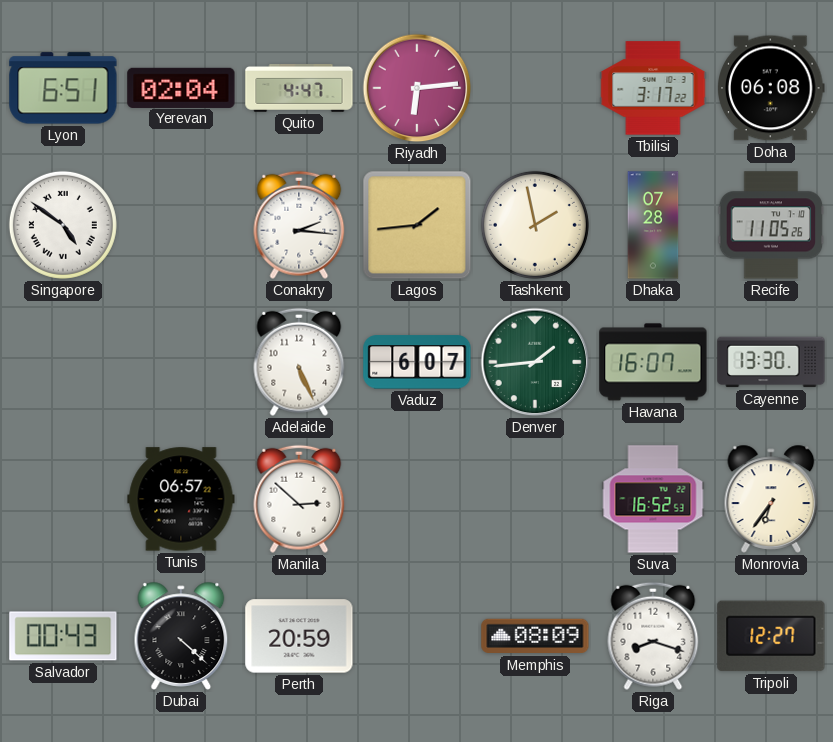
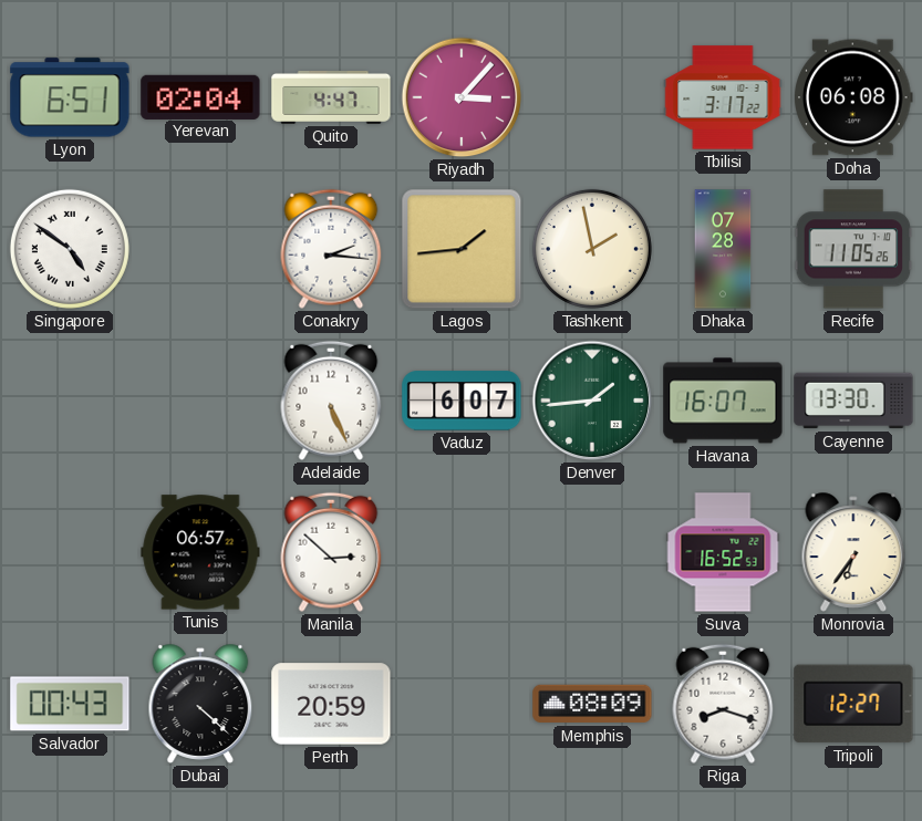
Riyadh: 6:14 -> 3:07
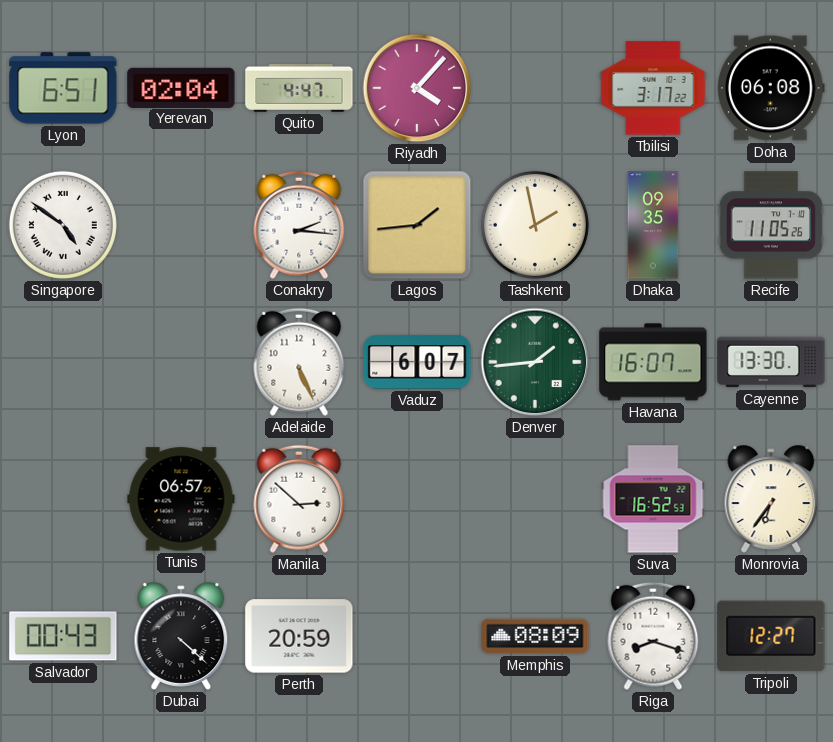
Riyadh: 3:07 -> 4:07
Dhaka: 07:28 -> 09:35
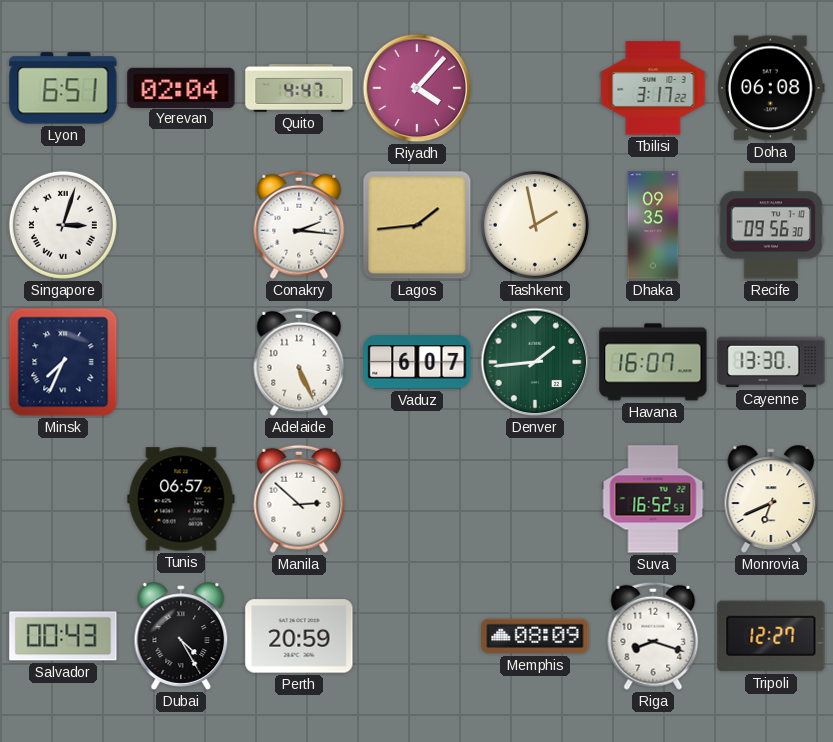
Singapore: 4:51 -> 3:03
Recife: 11:05 -> 09:56
Minsk: none -> 7:34
Monrovia: 6:36 -> 6:41
Dubai: 4:22 -> 4:25
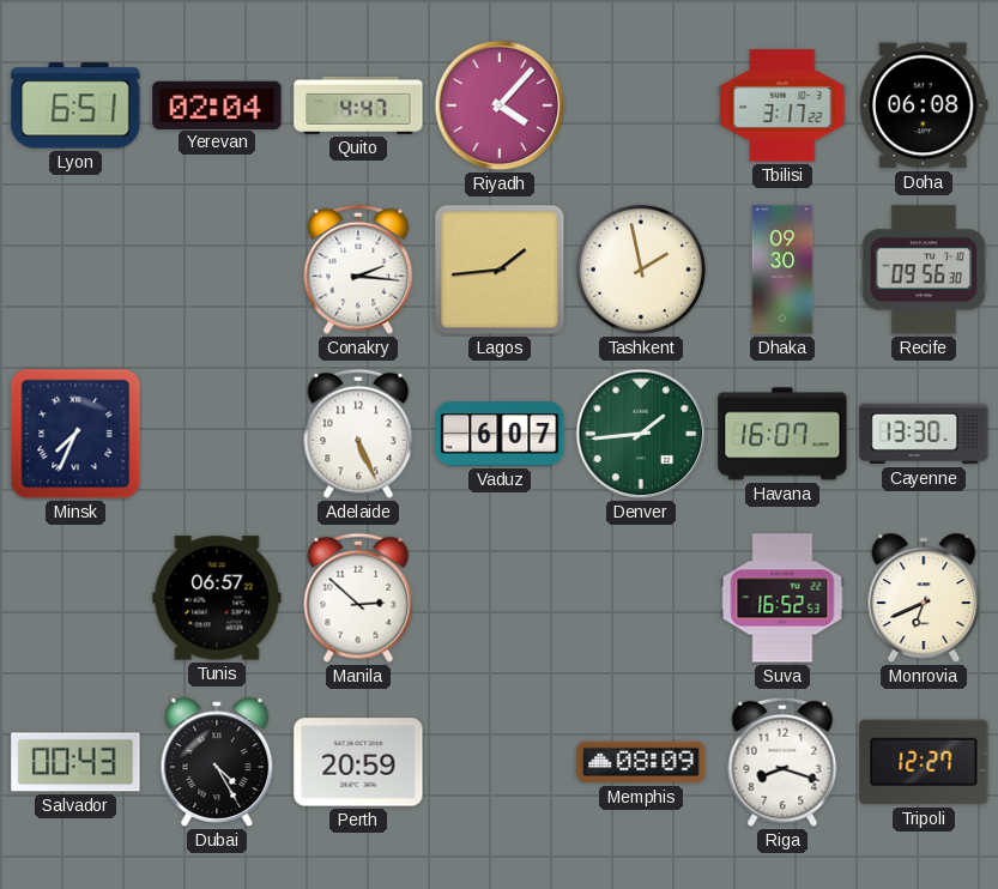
Singapore: 3:03 -> none
Dhaka: 09:35 -> 09:30
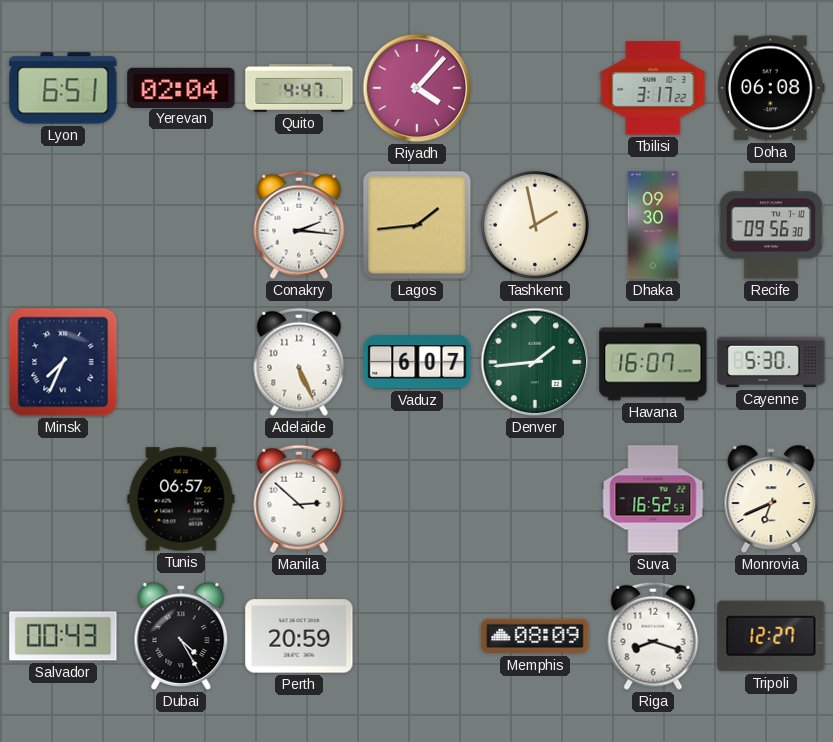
Cayenne: 13:30 -> 5:30
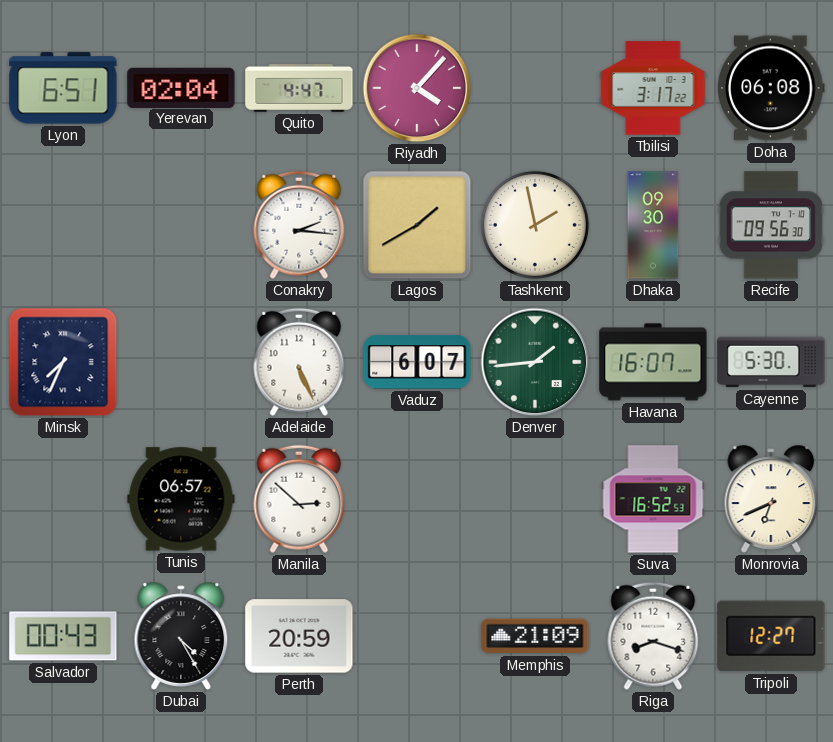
Lagos: 1:44 -> 1:40
Memphis: 08:09 -> 21:09
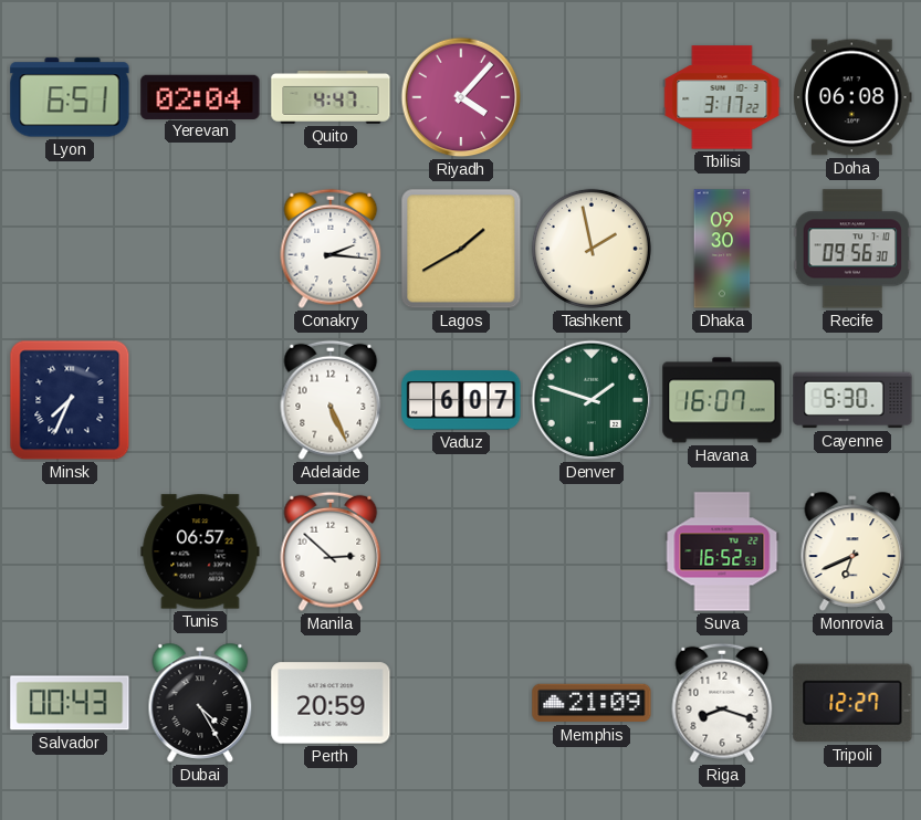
Denver: 1:44 -> 1:48
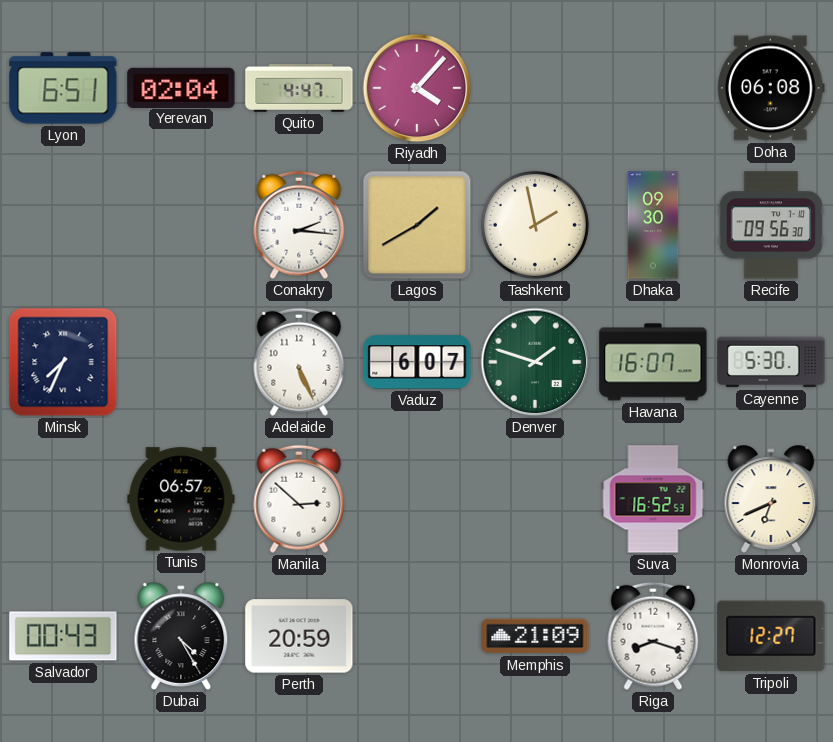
Tbilisi: 3:17 -> none
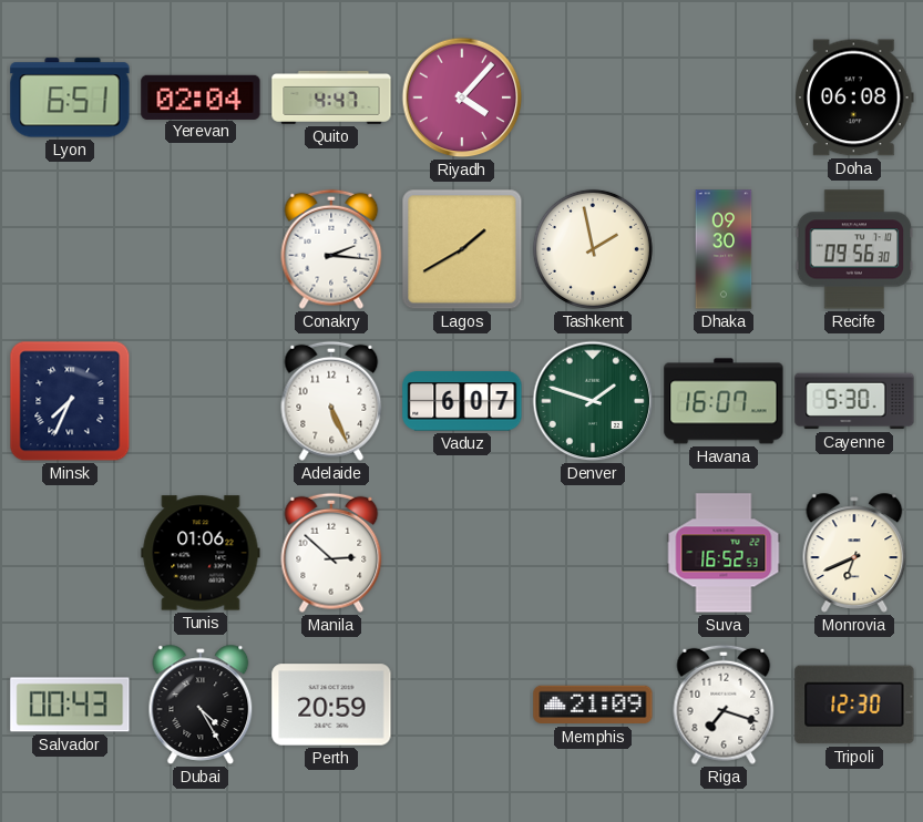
Tunis: 06:57 -> 01:06
Riga: 8:18 -> 7:18
Tripoli: 12:27 -> 12:30
